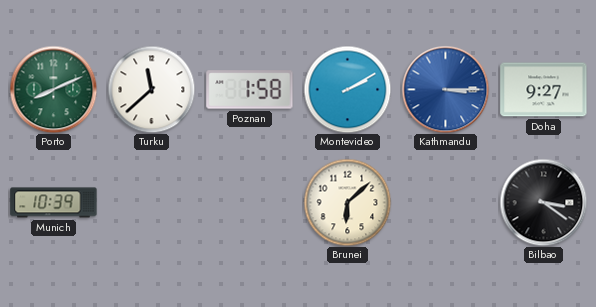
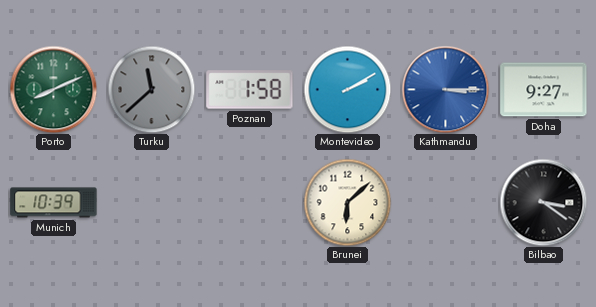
Turku dial: white -> grey
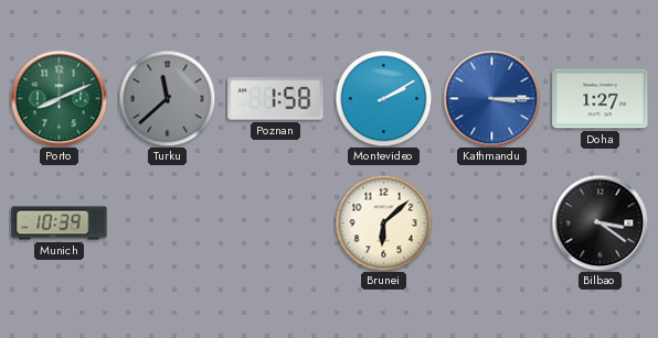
Doha: 9:27 -> 1:27
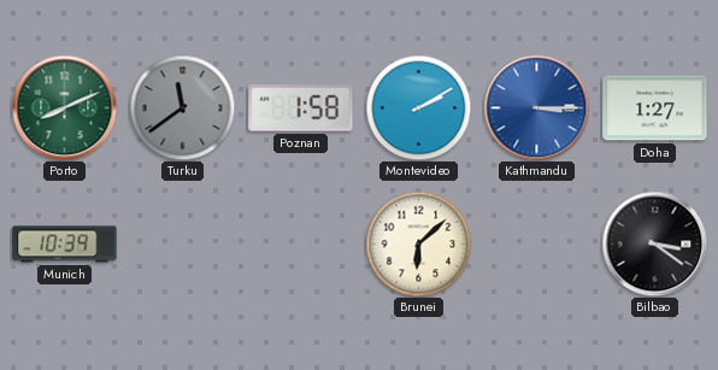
Turku: 11:38 -> 11:39
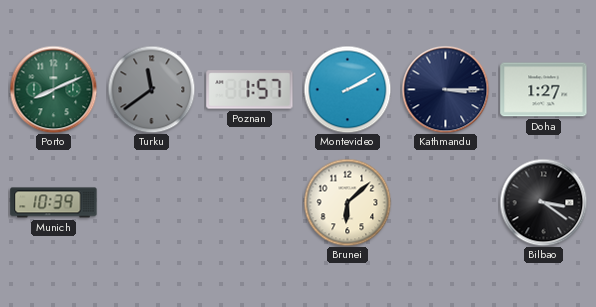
Poznan: 1:58 -> 1:57
Kathmandu dial: blue -> navy
